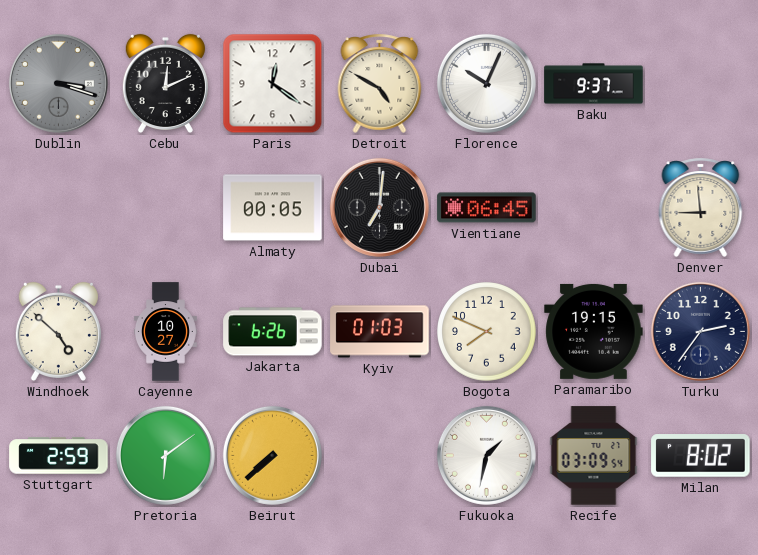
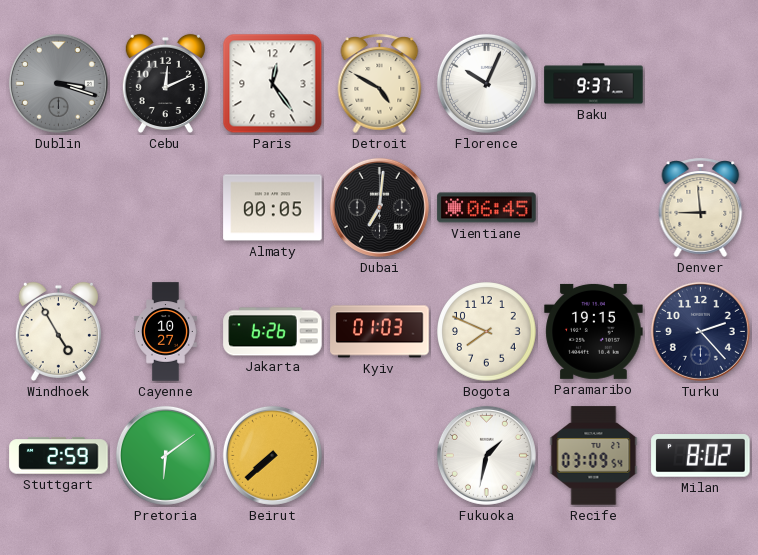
Paris: 12:21 -> 12:24
Windhoek: 4:52 -> 4:55
Turku: 2:36 -> 2:23
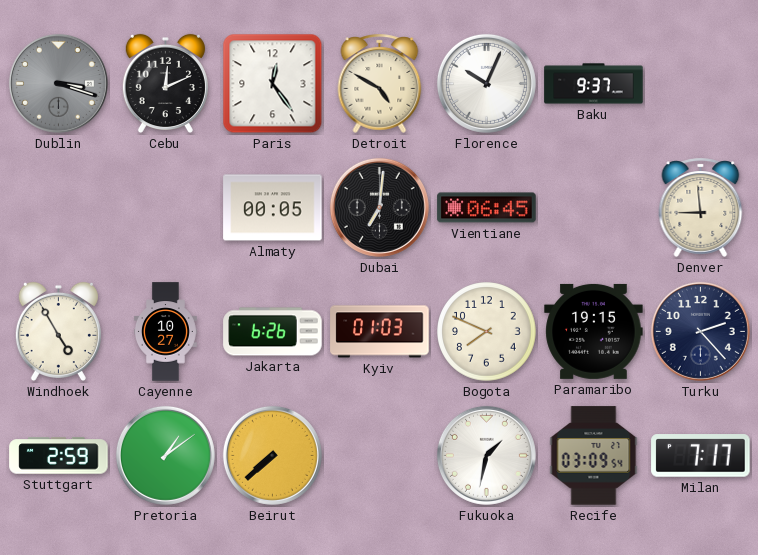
Pretoria: 6:09 -> 1:09
Milan: 8:02 -> 7:17
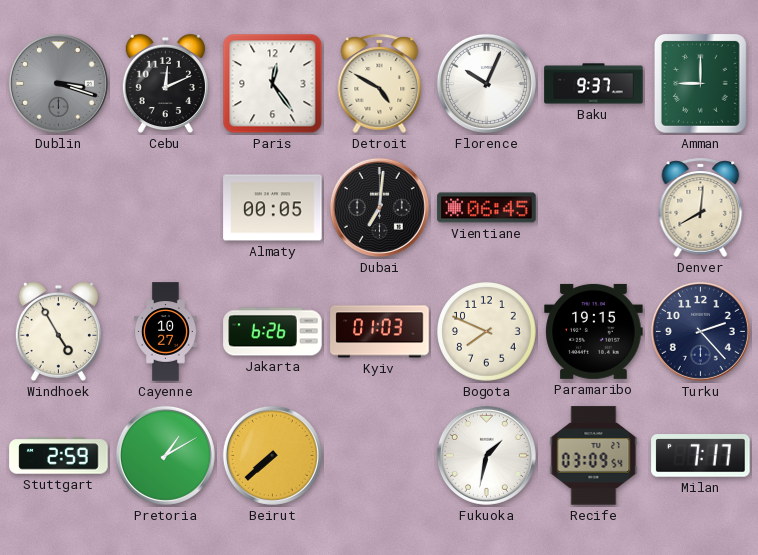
Amman: none -> 9:00
Denver: 8:59 -> 8:01
Pretoria: 1:09 -> 1:10
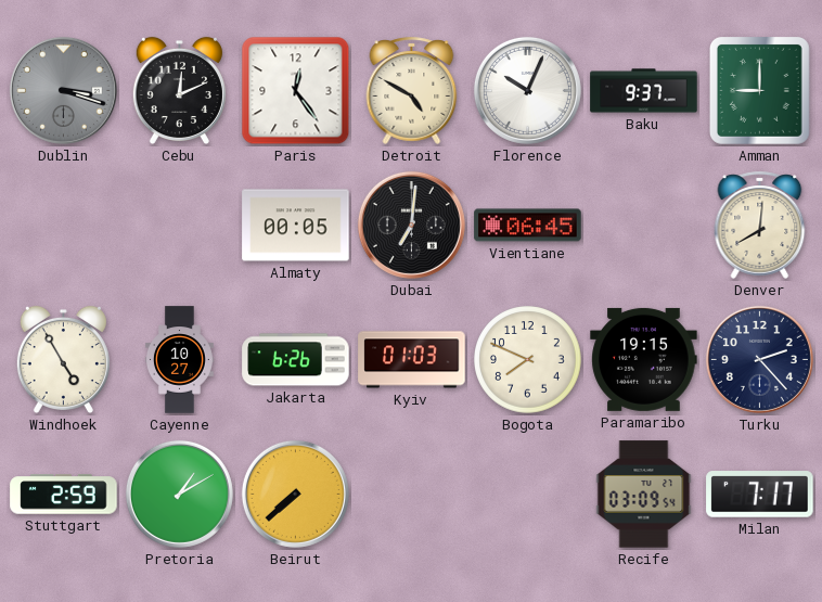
Fukuoka: 1:32 -> none
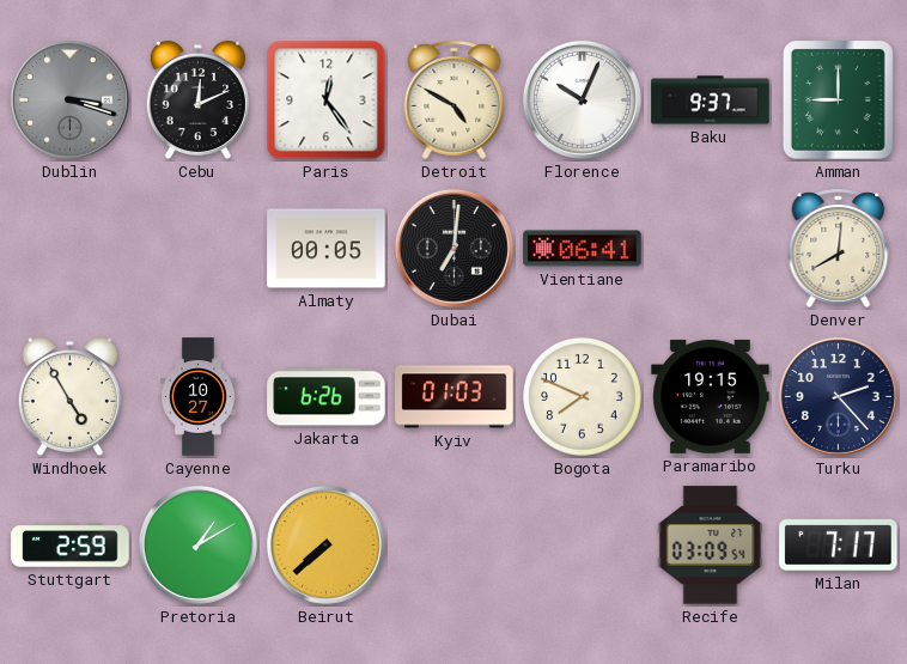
Vientiane: 06:45 -> 06:41
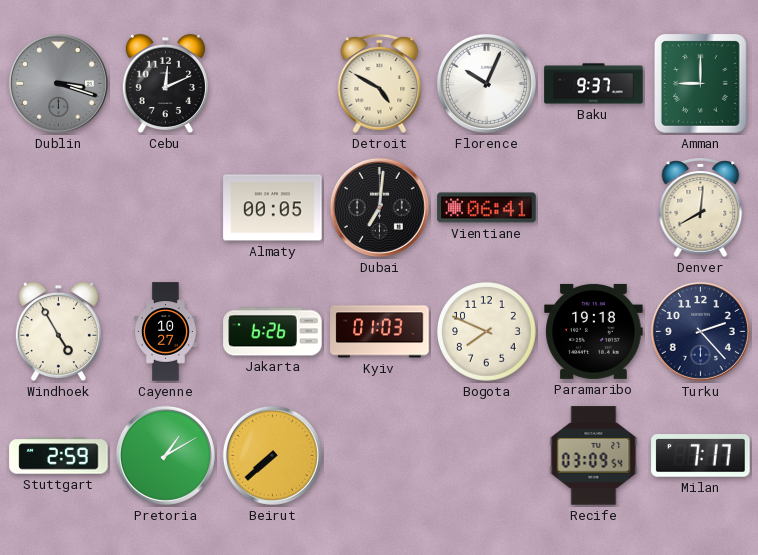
Paris: 12:24 -> none
Paramaribo: 19:15 -> 19:18
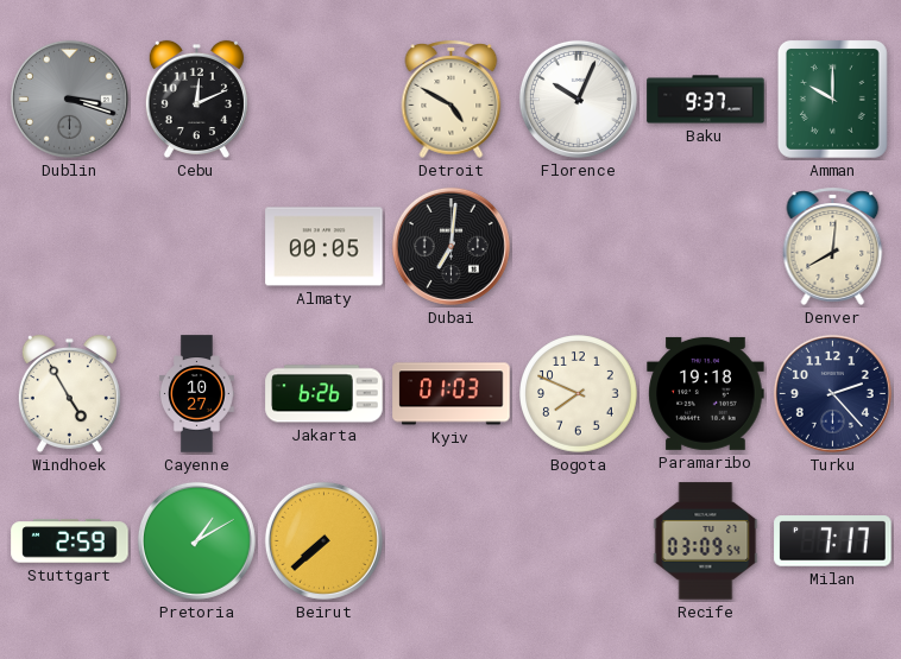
Amman: 9:00 -> 10:00
Vientiane: 06:41 -> none
